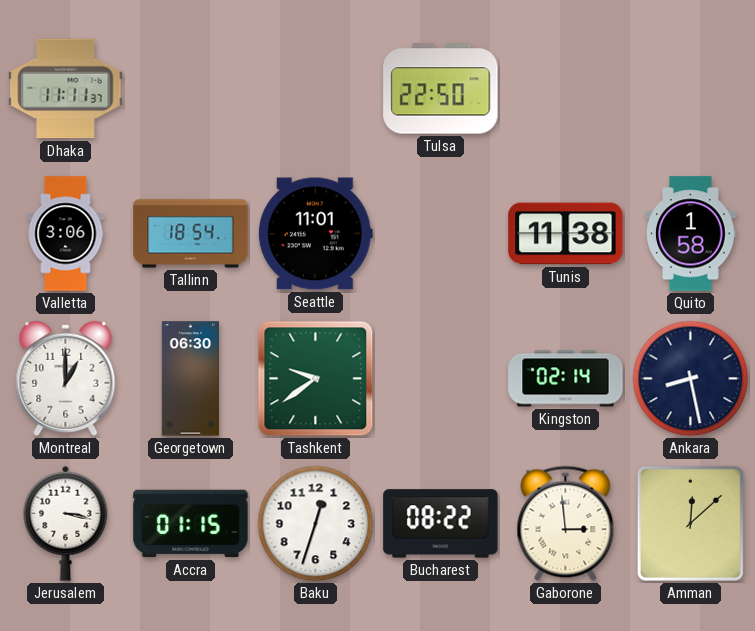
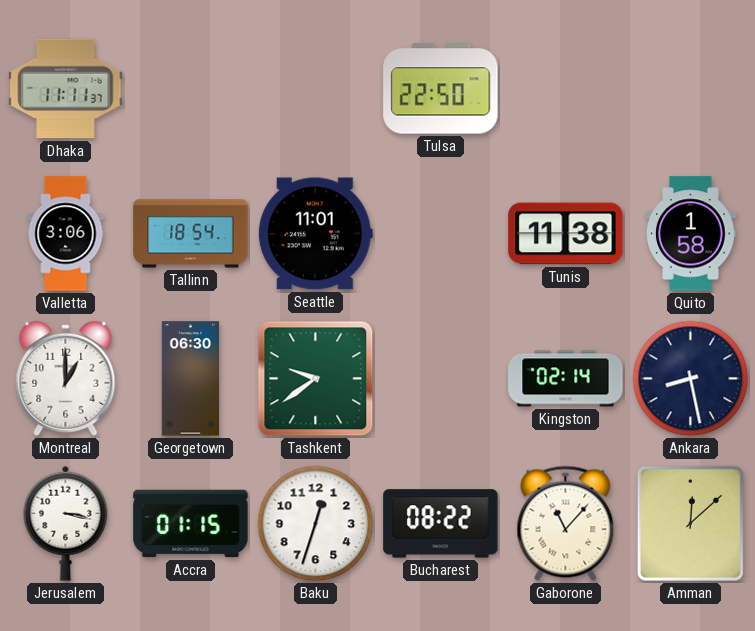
Gaborone: 2:59 -> 11:07
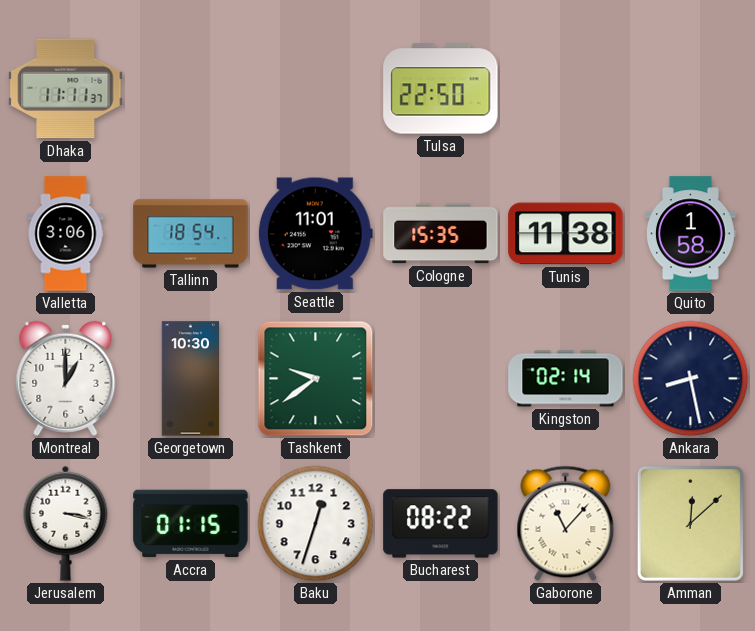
Cologne: none -> 15:35
Georgetown: 06:30 -> 10:30
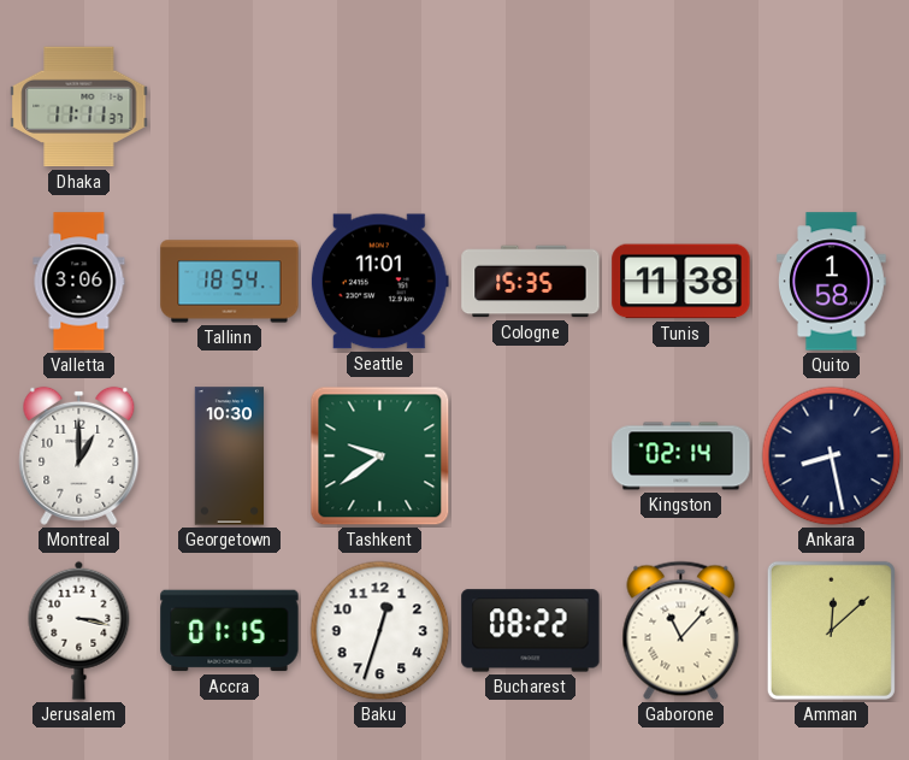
Tulsa: 22:50 -> none
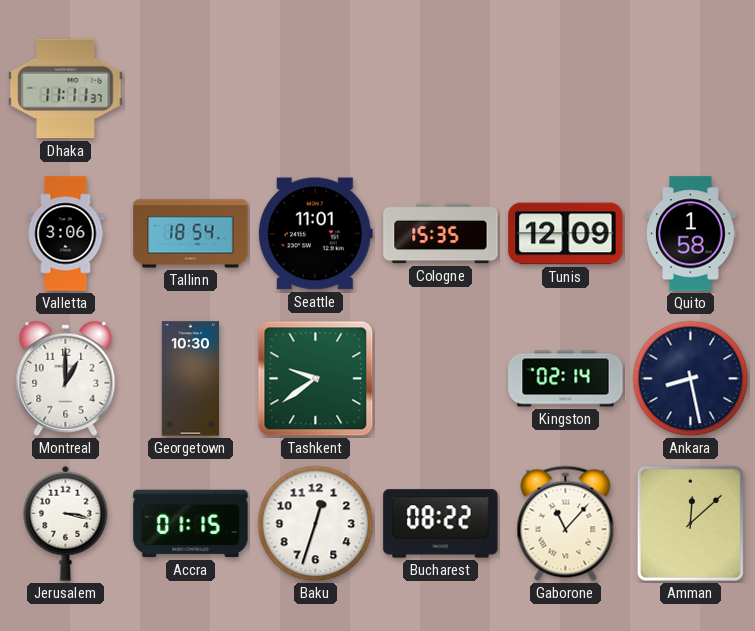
Tunis: 11:38 -> 12:09
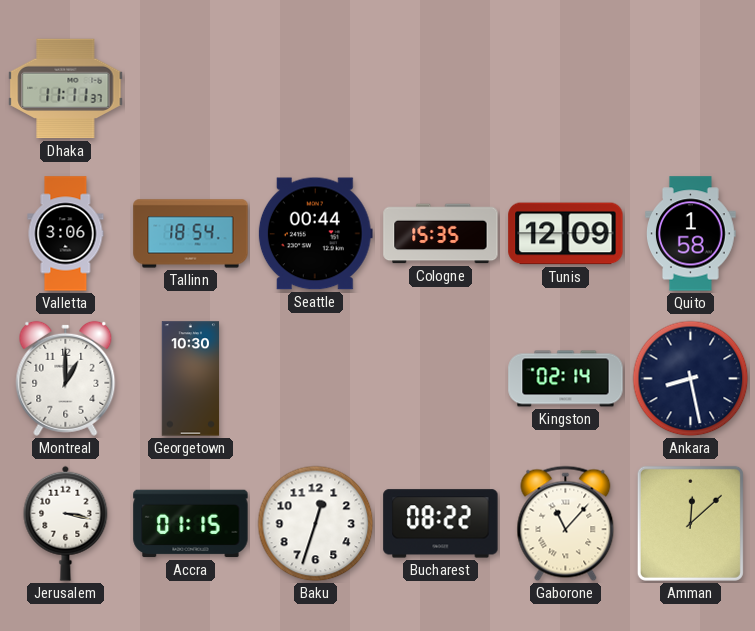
Seattle: 11:01 -> 00:44
Tashkent: 9:39 -> none
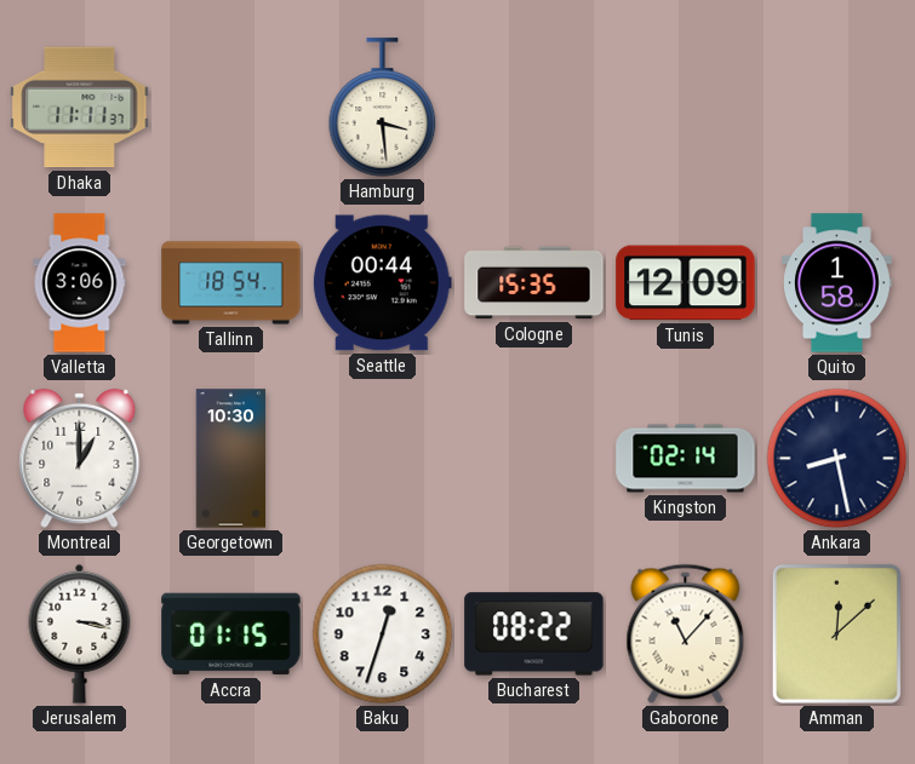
Hamburg: none -> 3:29
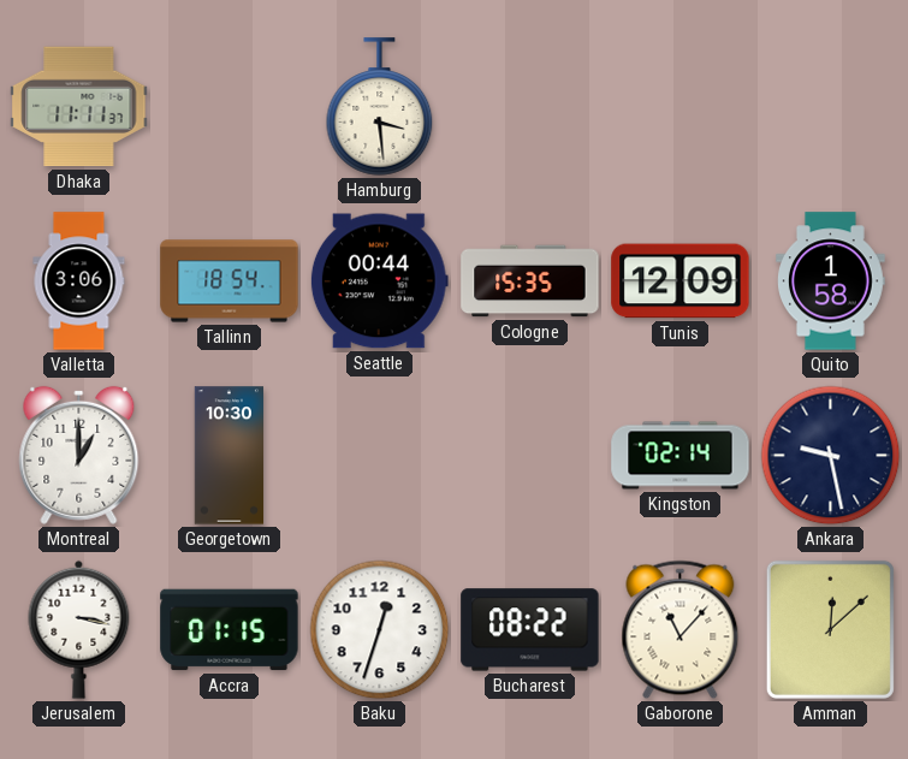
Ankara: 8:28 -> 9:28
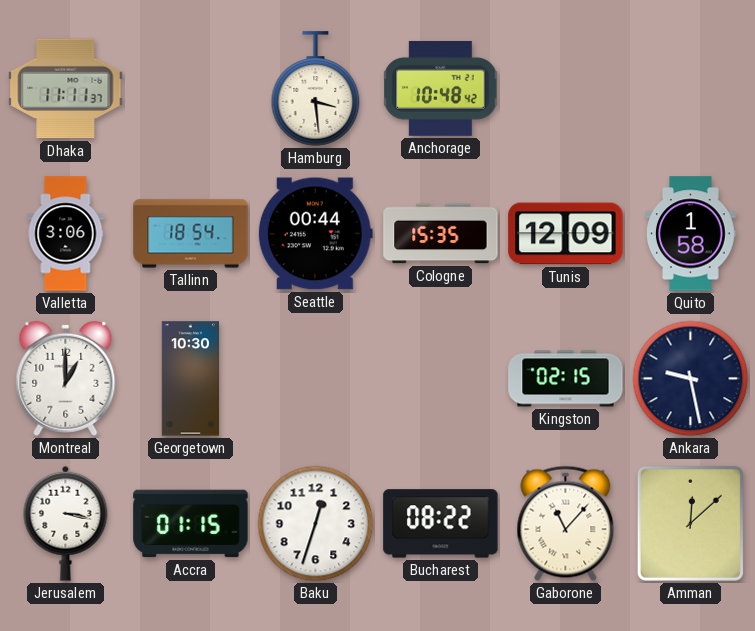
Anchorage: none -> 10:48
Kingston: 02:14 -> 02:15
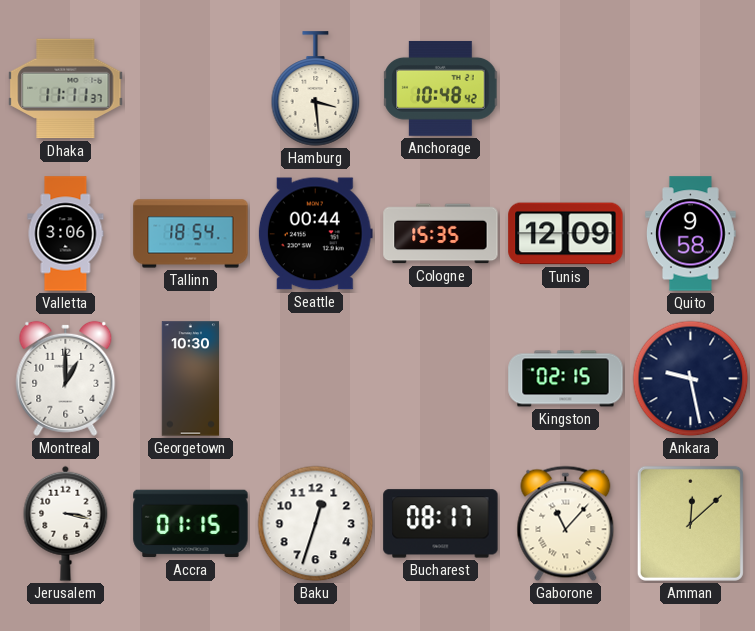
Quito: 1:58 -> 9:58
Bucharest: 08:22 -> 08:17
